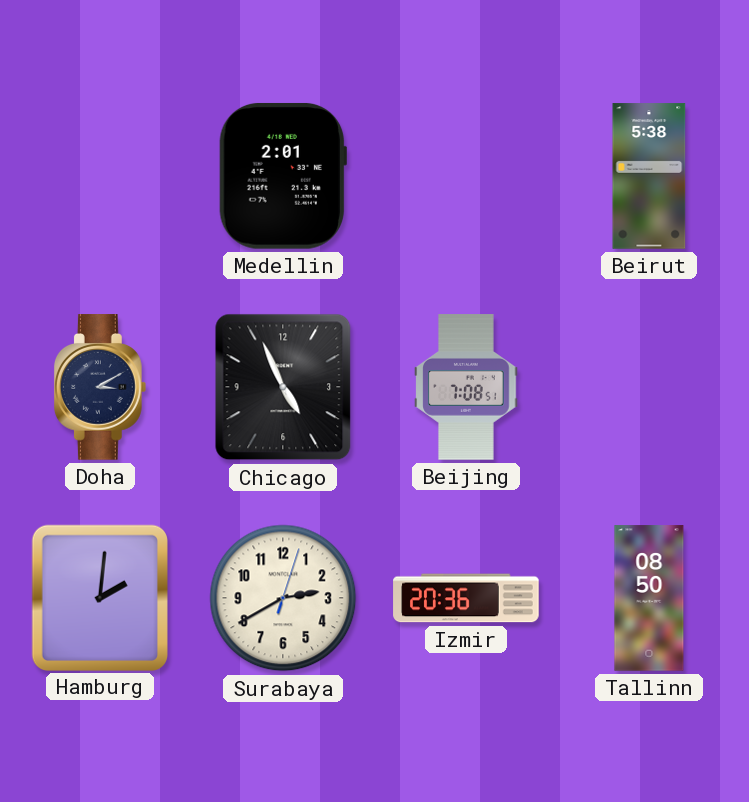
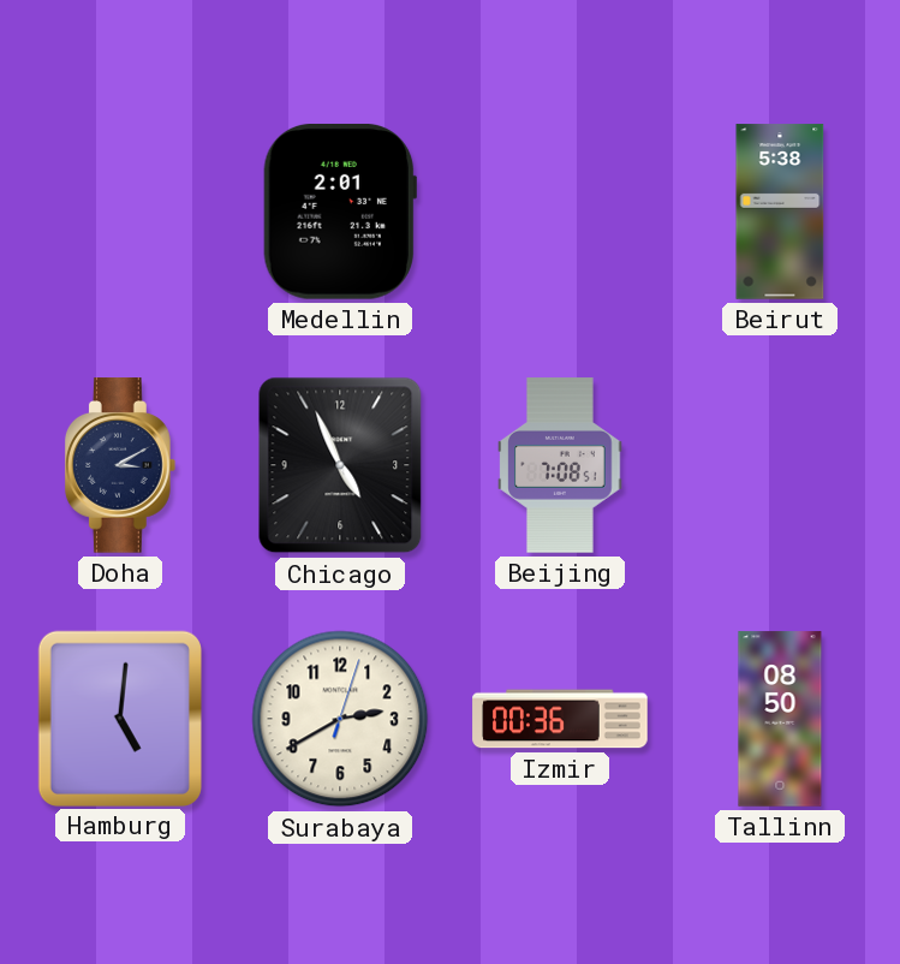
Hamburg: 2:01 -> 5:01
Izmir: 20:36 -> 00:36
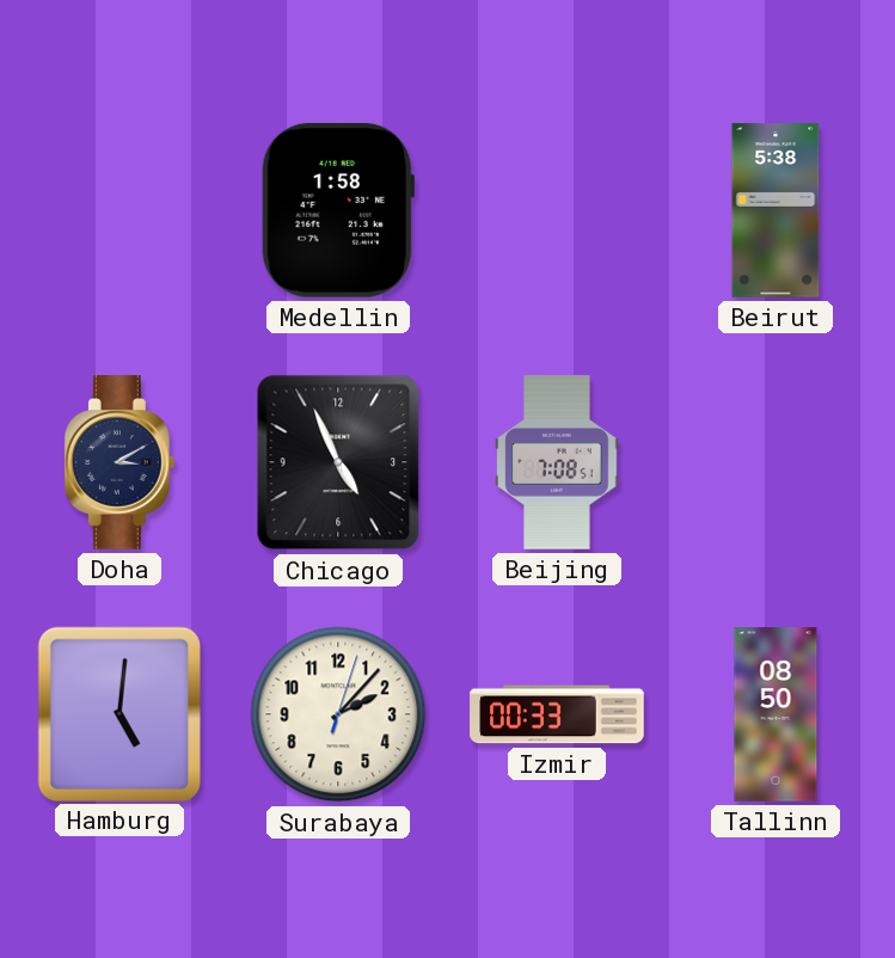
Medellin: 2:01 -> 1:58
Surabaya: 2:40 -> 2:07
Izmir: 00:36 -> 00:33
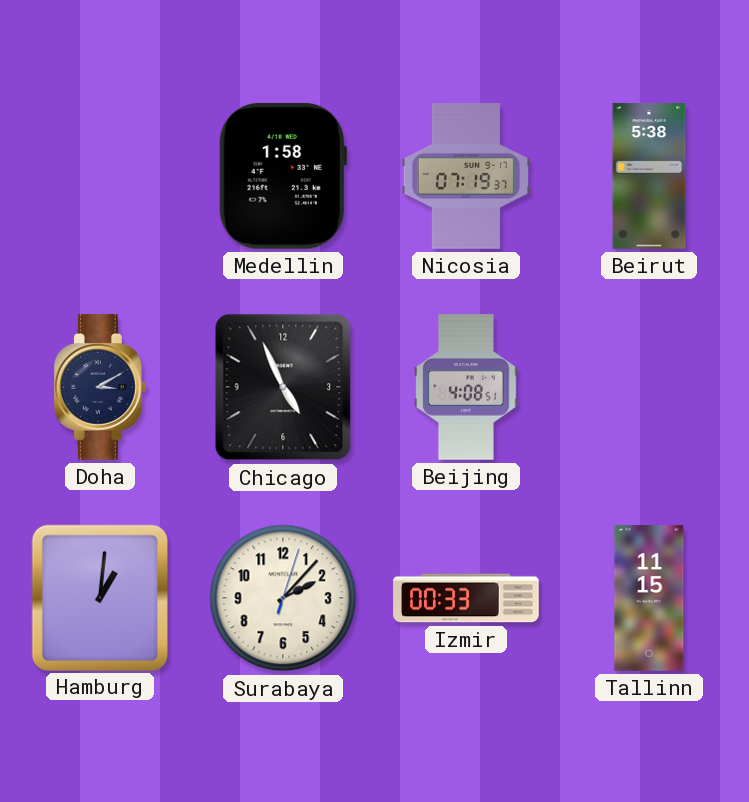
Nicosia: none -> 07:19
Beijing: 7:08 -> 4:08
Hamburg: 5:01 -> 1:01
Tallinn: 08:50 -> 11:15
